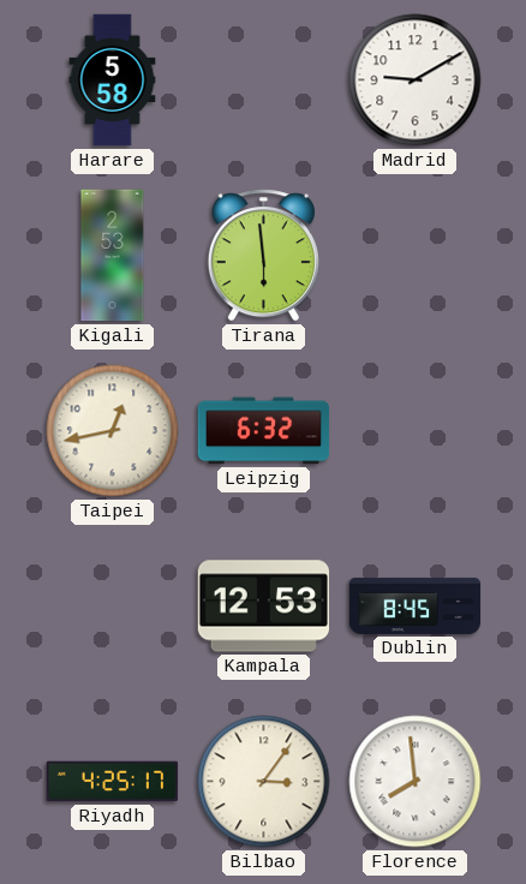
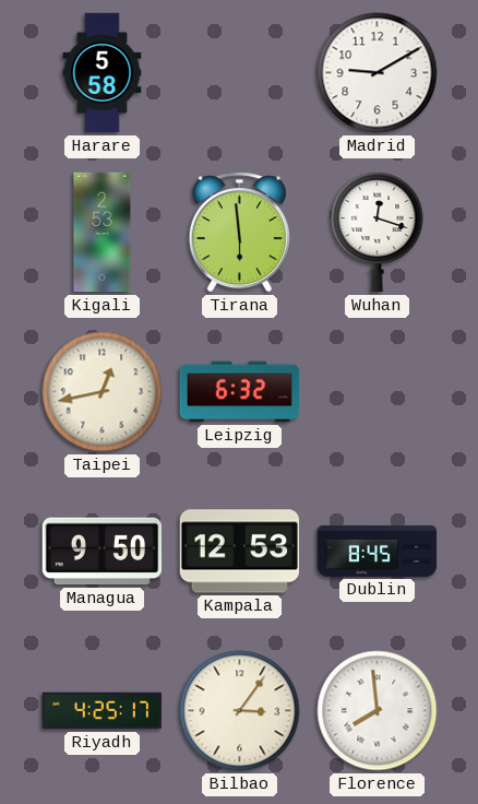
Wuhan: none -> 12:18
Managua: none -> 9:50
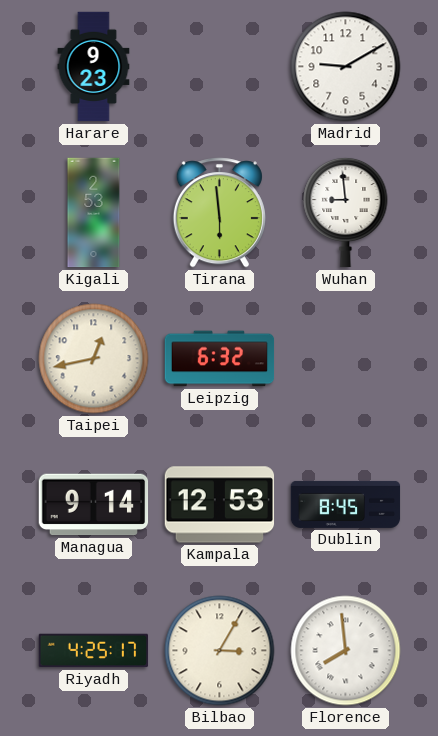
Harare: 5:58 -> 9:23
Wuhan: 12:18 -> 8:59
Managua: 9:50 -> 9:14
Bilbao: 3:06 -> 3:05
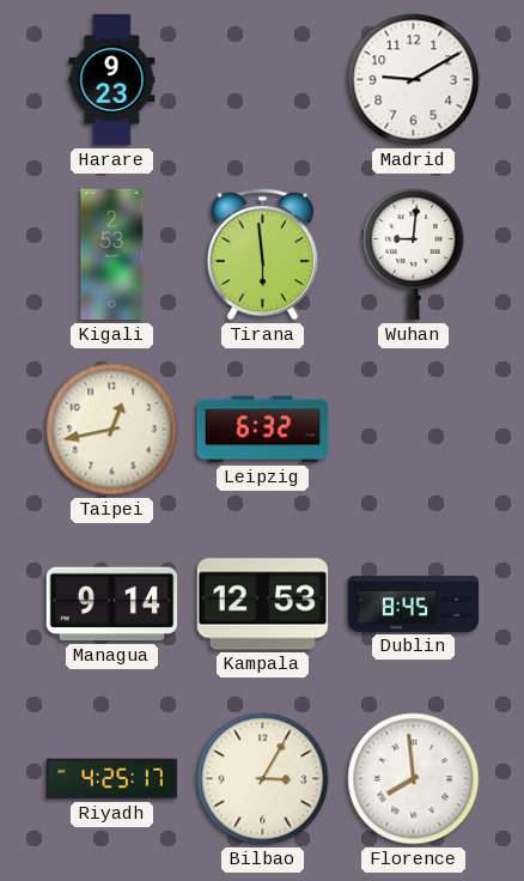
Wuhan: 8:59 -> 9:01
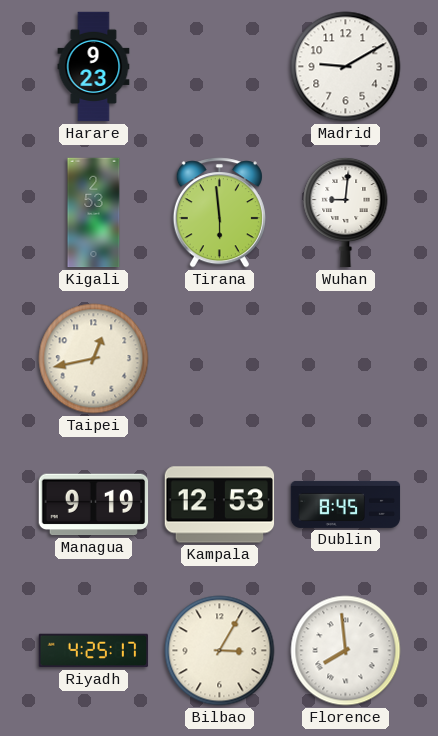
Leipzig: 6:32 -> none
Managua: 9:14 -> 9:19
